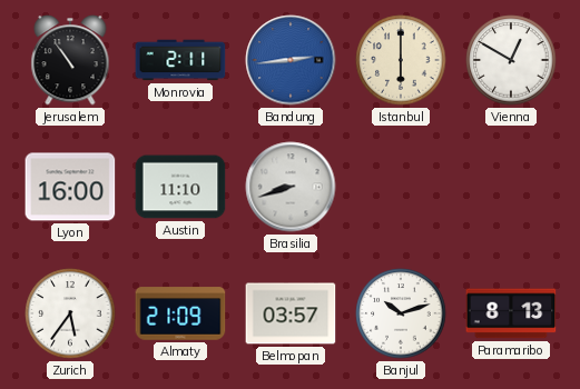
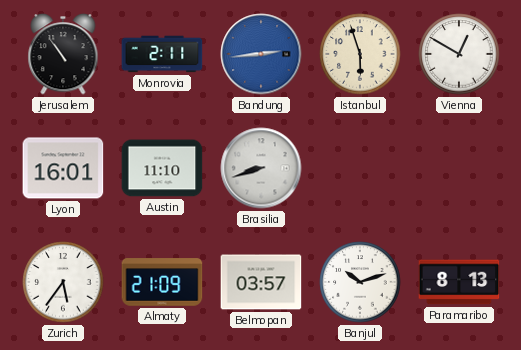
Istanbul: 6:00 -> 5:57
Lyon: 16:00 -> 16:01
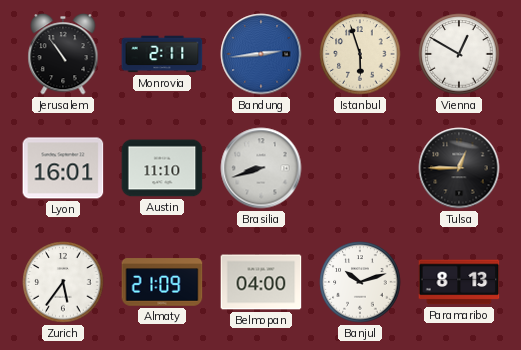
Tulsa: none -> 12:45
Belmopan: 03:57 -> 04:00
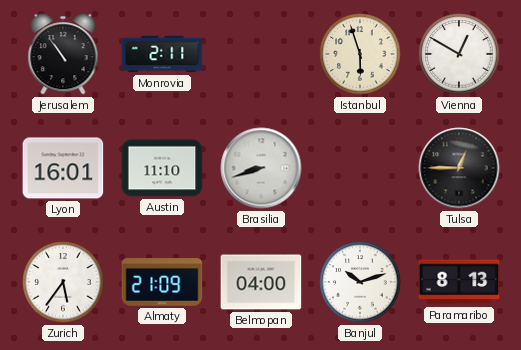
Bandung: 2:44 -> none
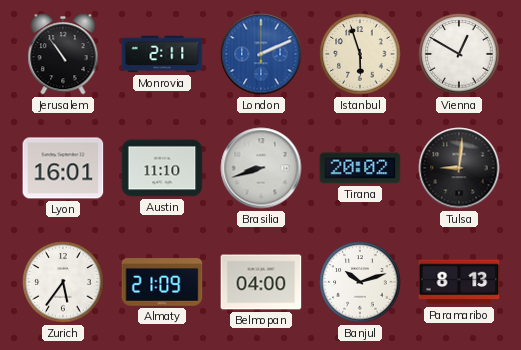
London: none -> 2:11
Tirana: none -> 20:02
Tulsa: 12:45 -> 9:01
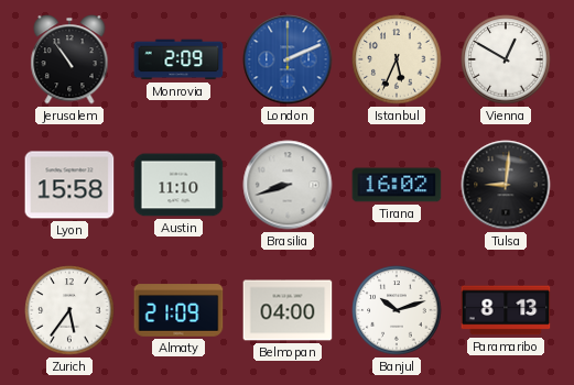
Monrovia: 2:11 -> 2:09
Istanbul: 5:57 -> 5:34
Lyon: 16:01 -> 15:58
Tirana: 20:02 -> 16:02
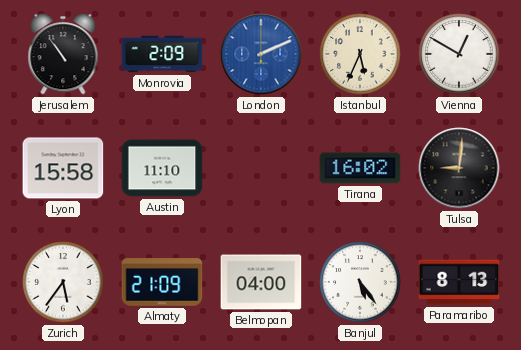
Brasilia: 8:42 -> none
Banjul: 10:12 -> 5:24
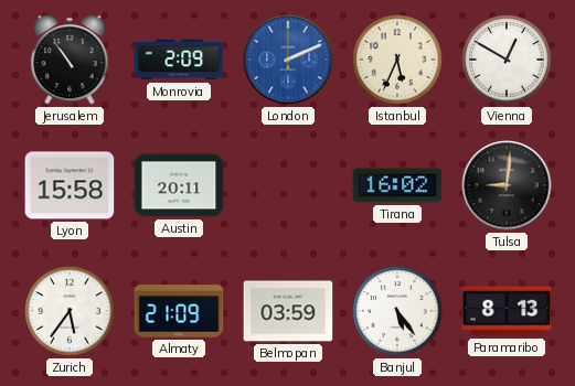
Austin: 11:10 -> 20:11
Belmopan: 04:00 -> 03:59
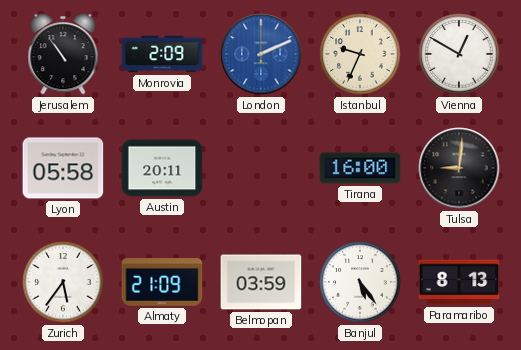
Istanbul: 5:34 -> 9:34
Lyon: 15:58 -> 05:58
Tirana: 16:02 -> 16:00
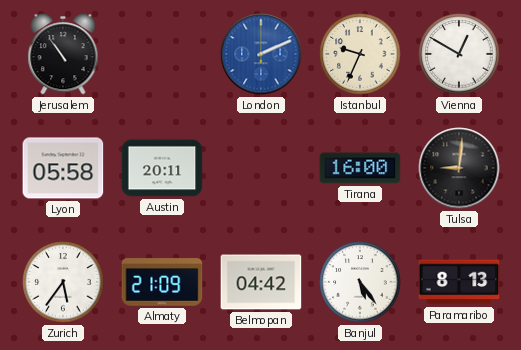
Monrovia: 2:09 -> none
Belmopan: 03:59 -> 04:42
